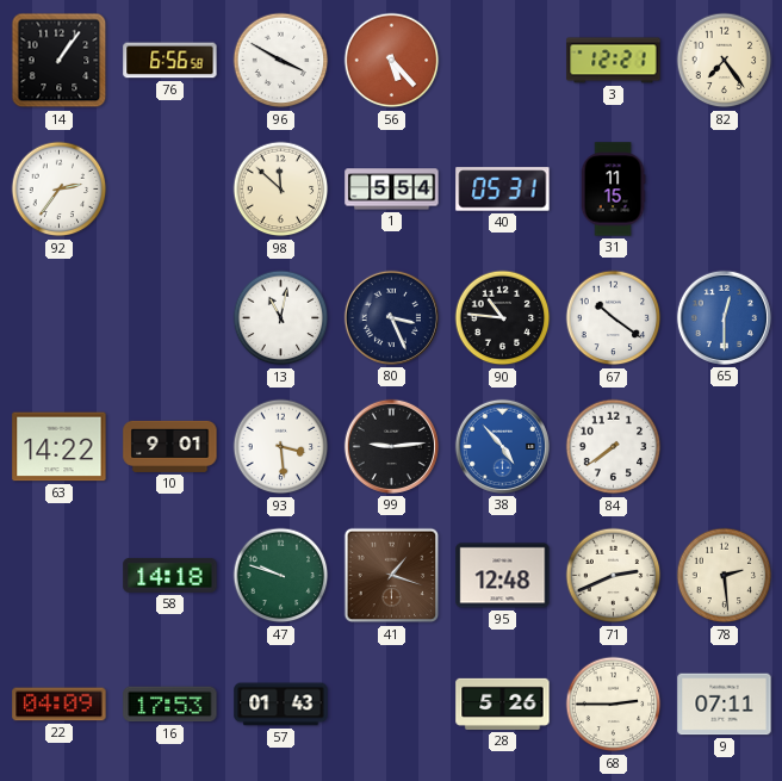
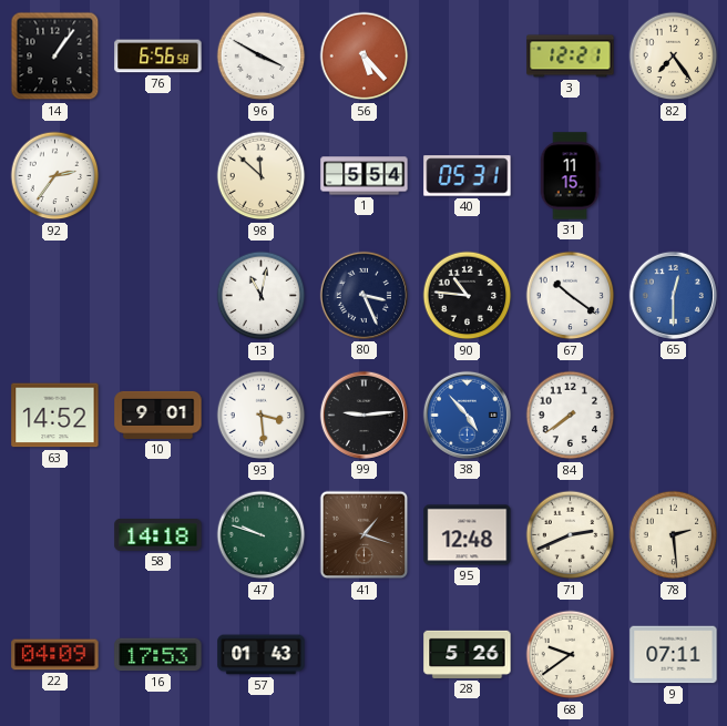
63: 14:22 -> 14:52
68: 2:45 -> 9:39
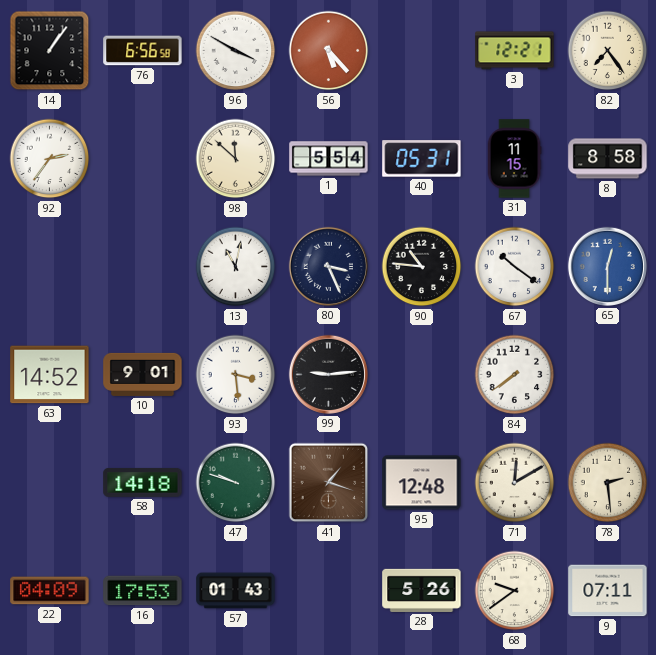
8: none -> 8:58
38: 4:53 -> none
71: 2:41 -> 12:10
